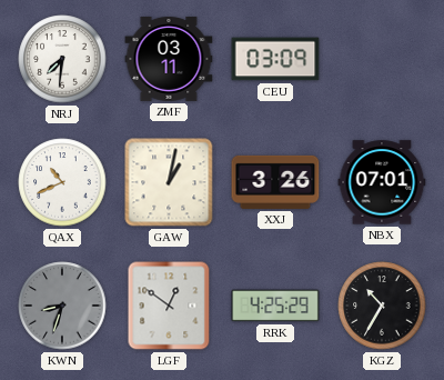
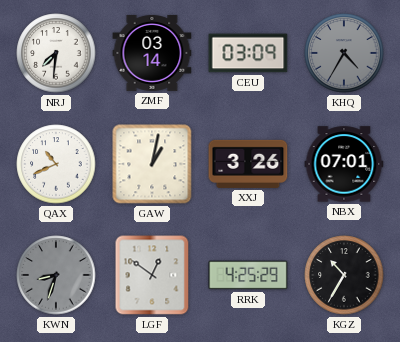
ZMF: 03:11 -> 03:14
KHQ: none -> 4:35
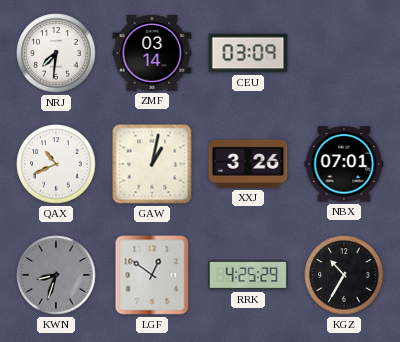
KHQ: 4:35 -> none
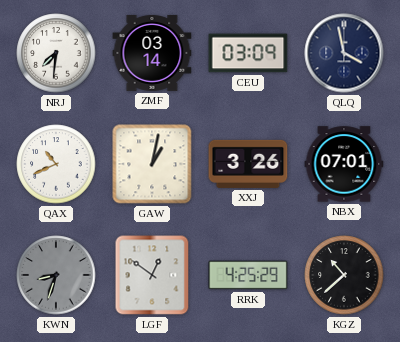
QLQ: none -> 3:58
KGZ: 10:35 -> 10:38
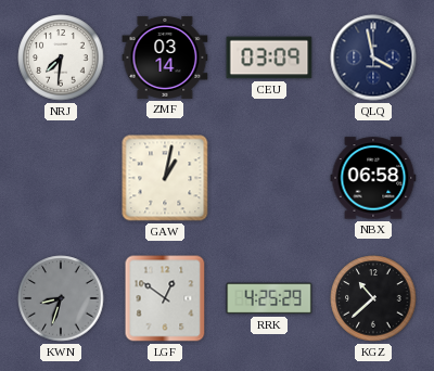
QAX: 10:41 -> none
XXJ: 3:26 -> none
NBX: 07:01 -> 06:58
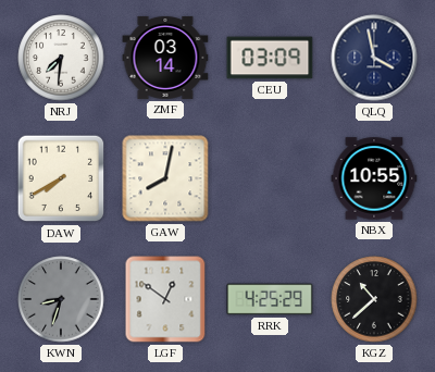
DAW: none -> 7:40
GAW: 1:02 -> 8:02
NBX: 06:58 -> 10:55
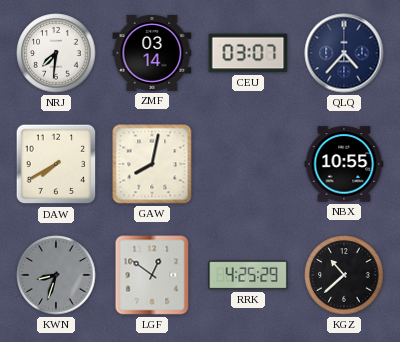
CEU: 03:09 -> 03:07
QLQ: 3:58 -> 4:37
